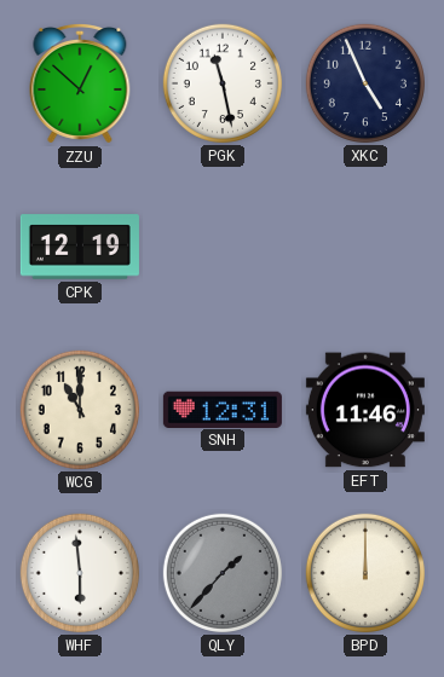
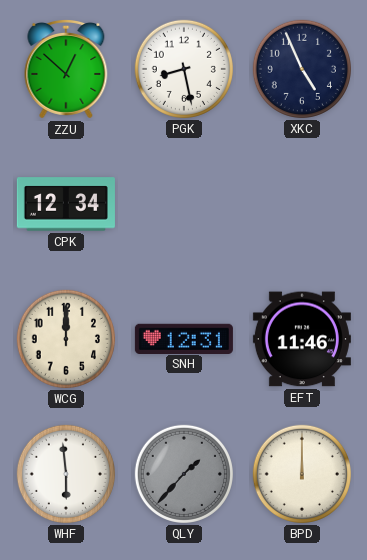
PGK: 11:28 -> 8:28
CPK: 12:19 -> 12:34
WCG: 11:00 -> 12:00
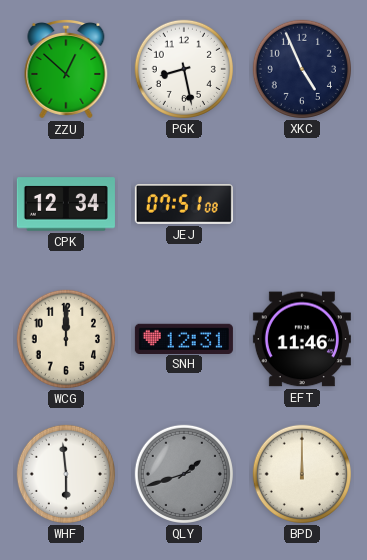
JEJ: none -> 07:51
QLY: 1:37 -> 1:42
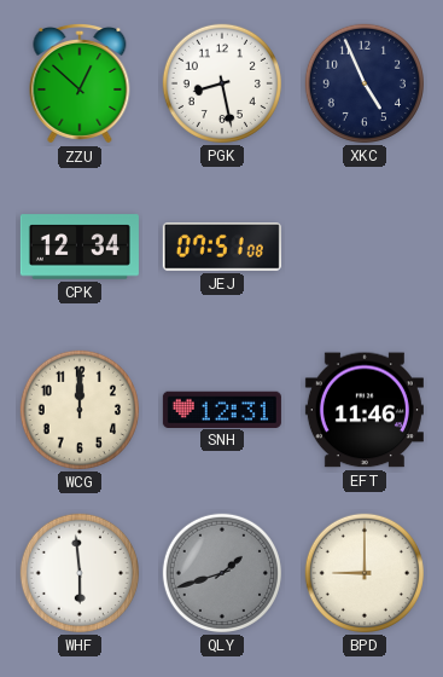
BPD: 12:00 -> 9:00
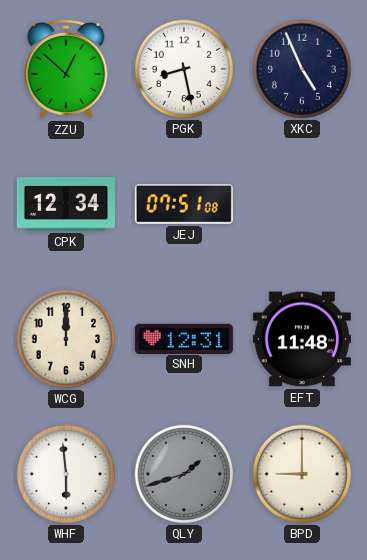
EFT: 11:46 -> 11:48
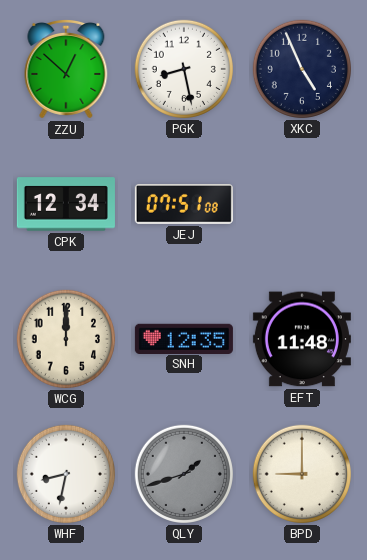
SNH: 12:31 -> 12:35
WHF: 5:59 -> 8:32
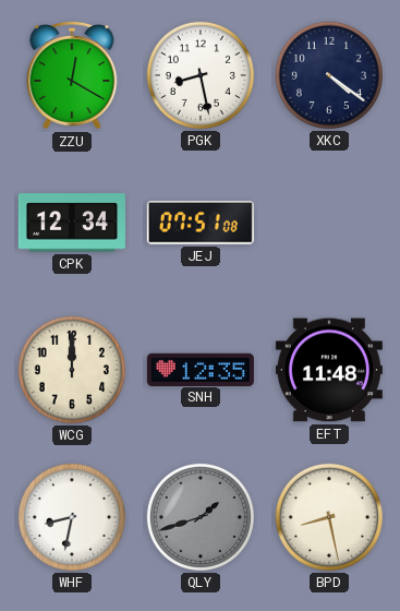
ZZU: 12:52 -> 12:20
XKC: 4:56 -> 4:21
BPD: 9:00 -> 8:28
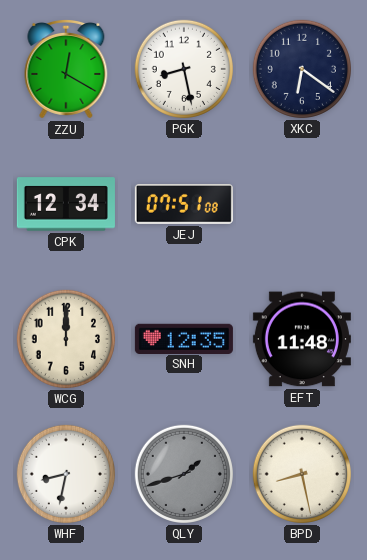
XKC: 4:21 -> 6:21
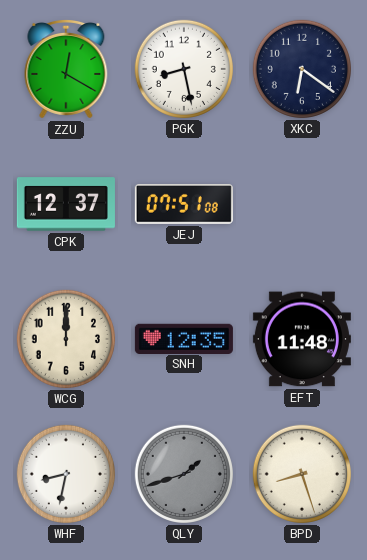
CPK: 12:34 -> 12:37
BPD: 8:28 -> 8:27
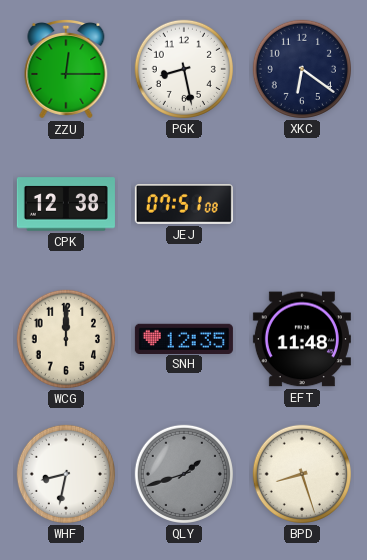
ZZU: 12:20 -> 12:15
CPK: 12:37 -> 12:38
